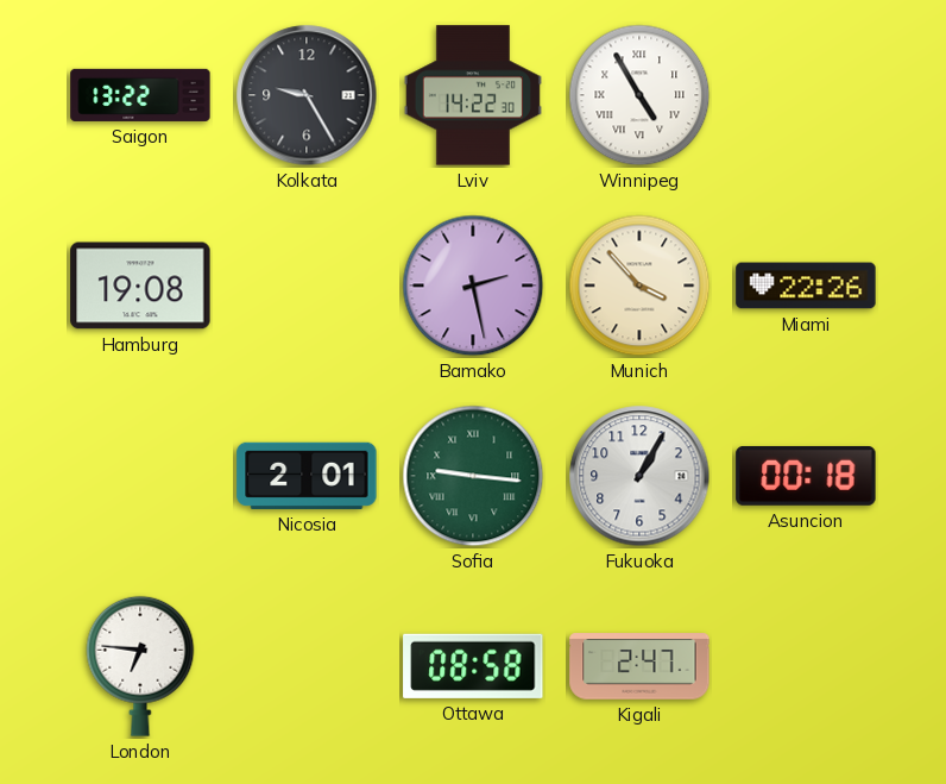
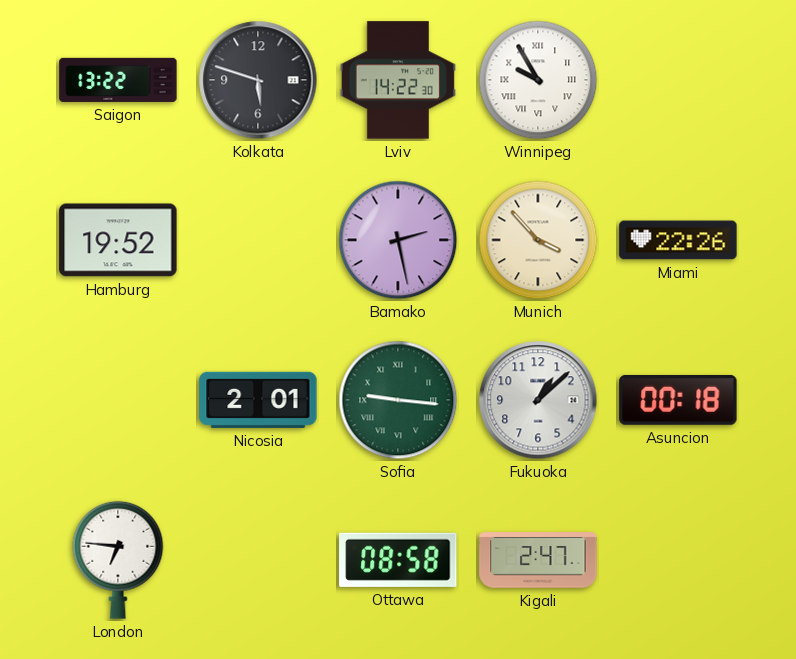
Kolkata: 9:25 -> 5:48
Winnipeg: 4:55 -> 9:55
Hamburg: 19:08 -> 19:52
Fukuoka: 1:05 -> 1:08
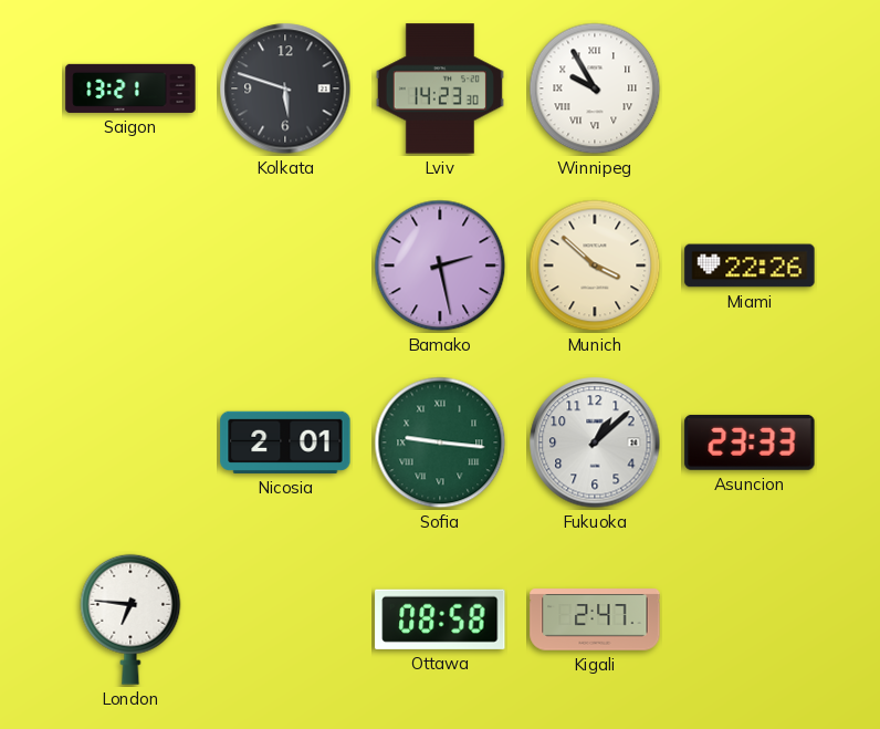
Saigon: 13:22 -> 13:21
Lviv: 14:22 -> 14:23
Hamburg: 19:52 -> none
Munich: 3:53 -> 3:52
Asuncion: 00:18 -> 23:33
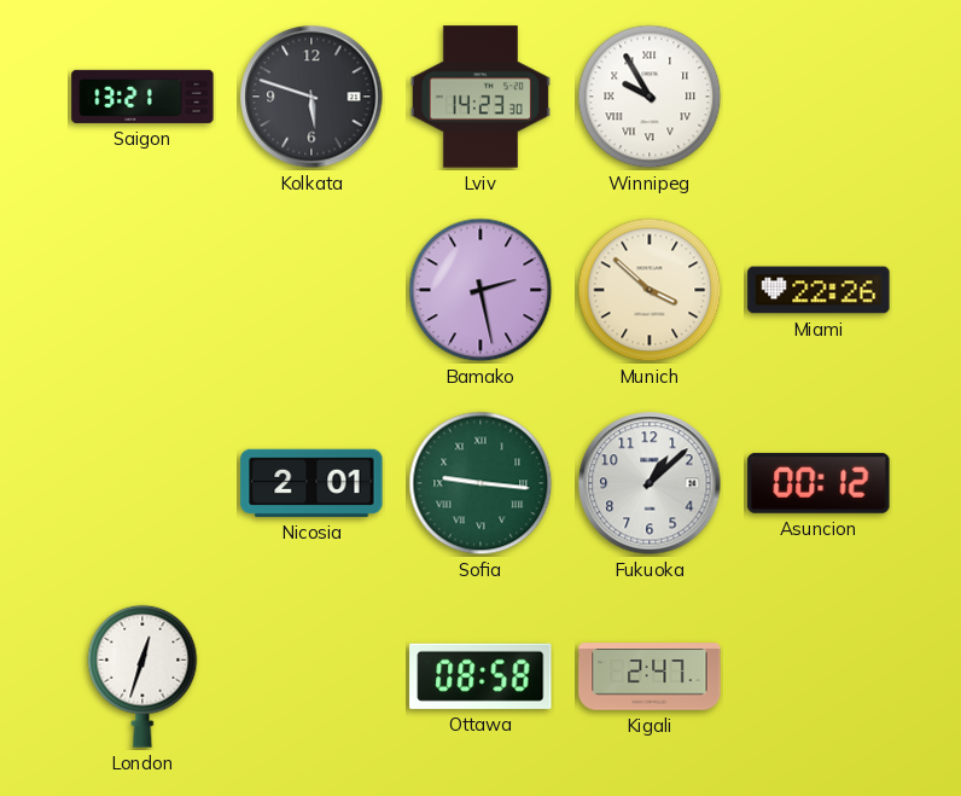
Asuncion: 23:33 -> 00:12
London: 6:46 -> 12:33
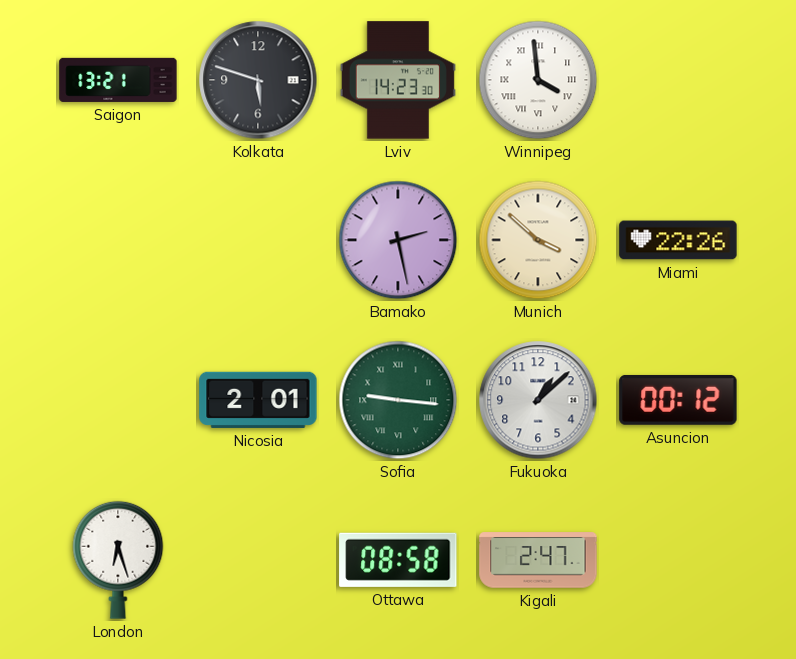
Winnipeg: 9:55 -> 3:59
London: 12:33 -> 6:27
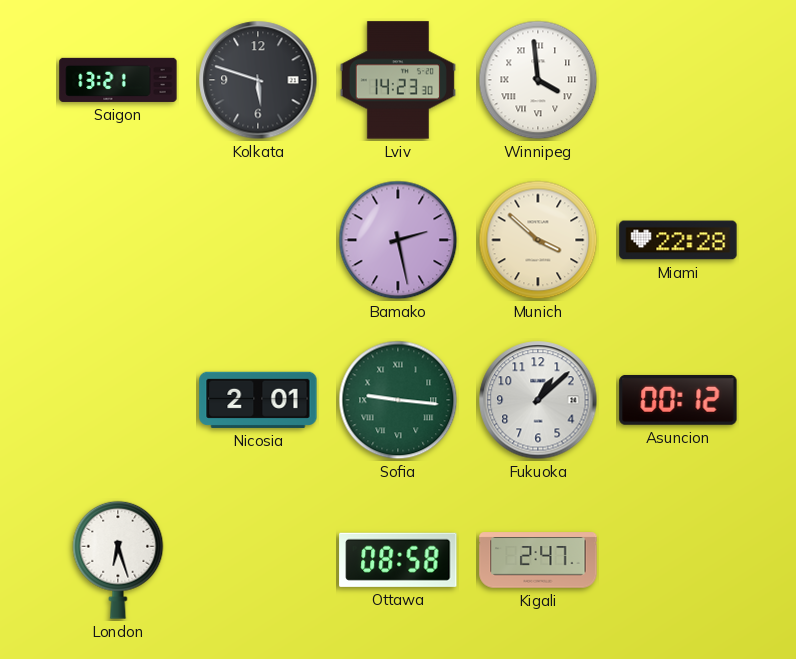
Miami: 22:26 -> 22:28
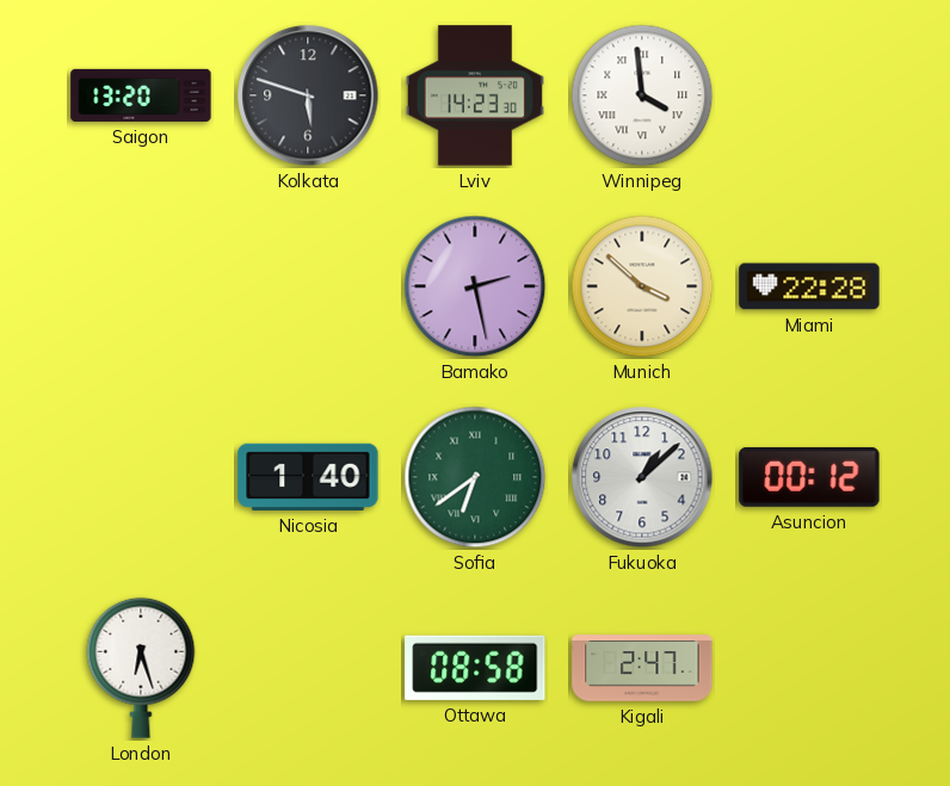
Saigon: 13:21 -> 13:20
Nicosia: 2:01 -> 1:40
Sofia: 9:16 -> 6:39
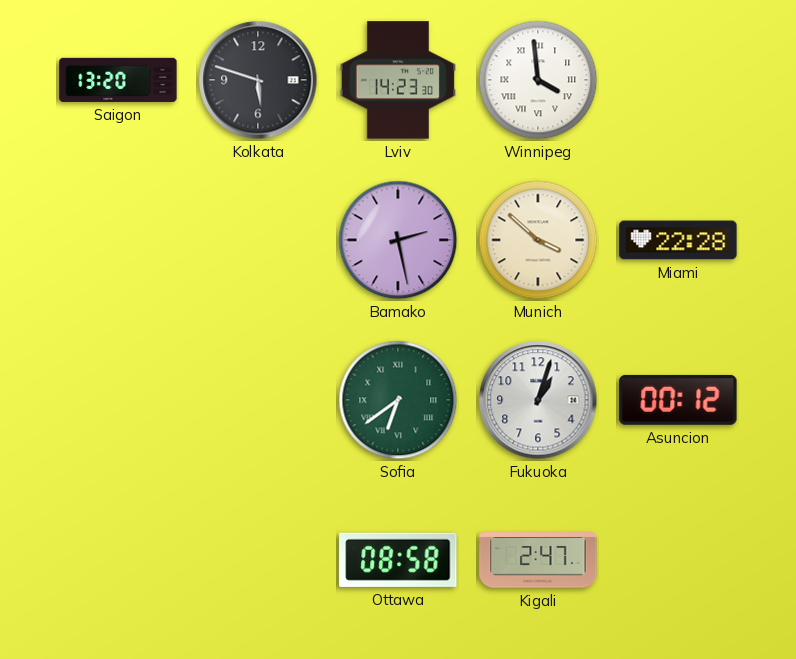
Nicosia: 1:40 -> none
Fukuoka: 1:08 -> 1:03
London: 6:27 -> none
